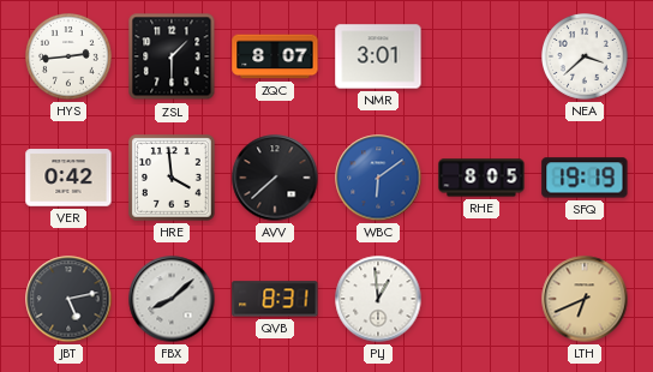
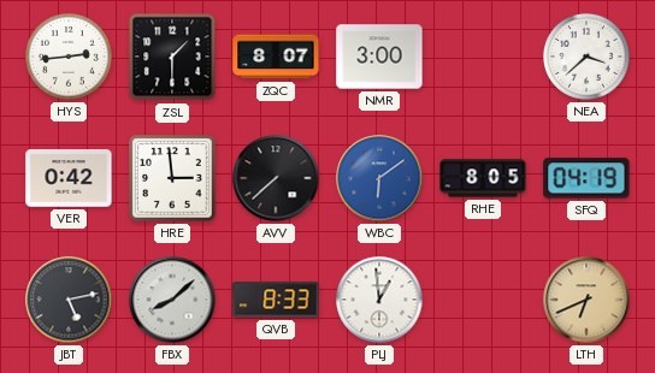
NMR: 3:01 -> 3:00
HRE: 3:59 -> 2:59
SFQ: 19:19 -> 04:19
QVB: 8:31 -> 8:33
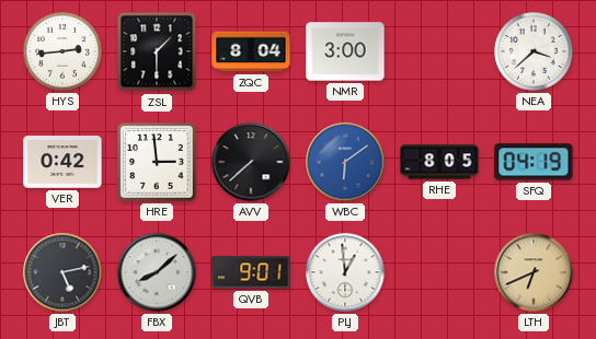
ZQC: 8:07 -> 8:04
QVB: 8:33 -> 9:01
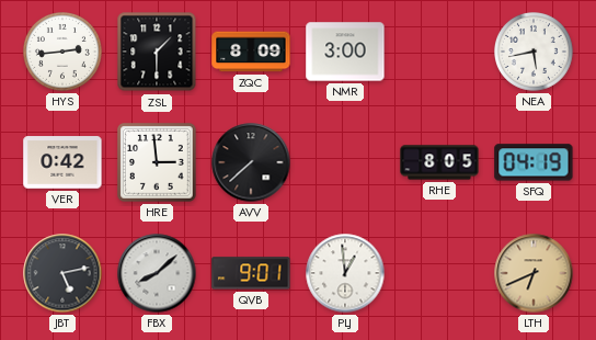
ZQC: 8:04 -> 8:09
NEA: 3:38 -> 5:43
WBC: 6:09 -> none
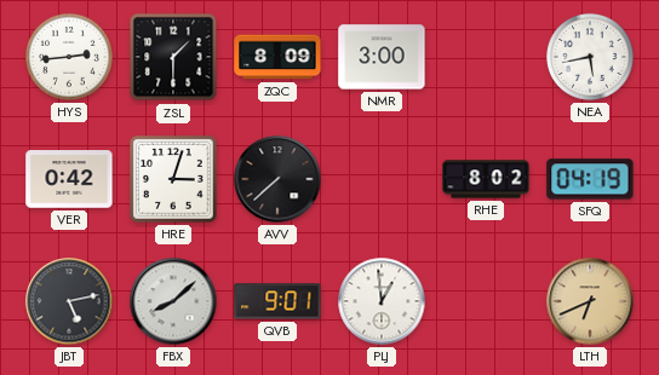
HRE: 2:59 -> 3:03
RHE: 8:05 -> 8:02
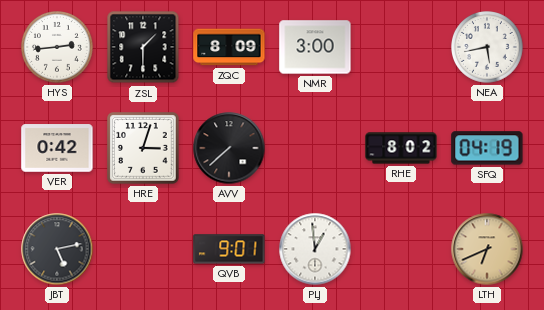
FBX: 8:08 -> none
